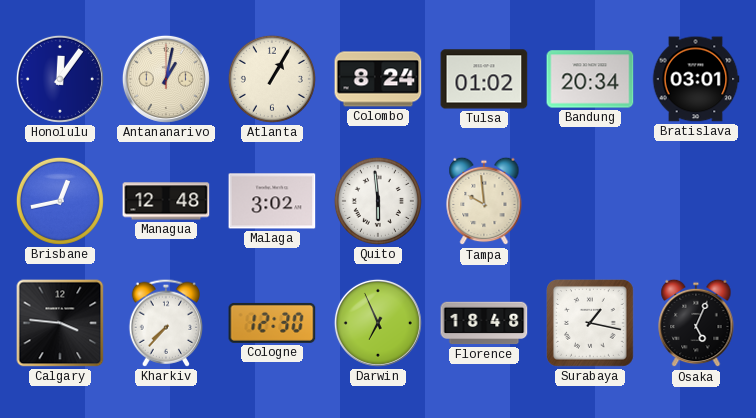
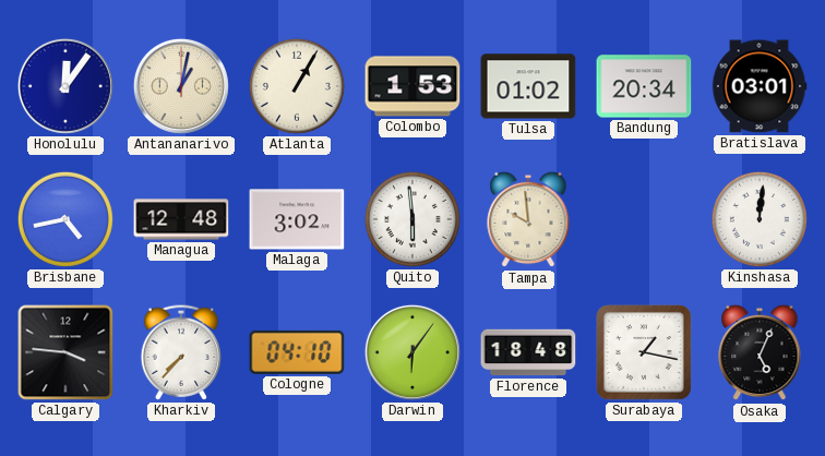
Colombo: 8:24 -> 1:53
Brisbane: 12:43 -> 4:43
Kinshasa: none -> 12:01
Cologne: 12:30 -> 04:10
Darwin: 6:56 -> 6:06
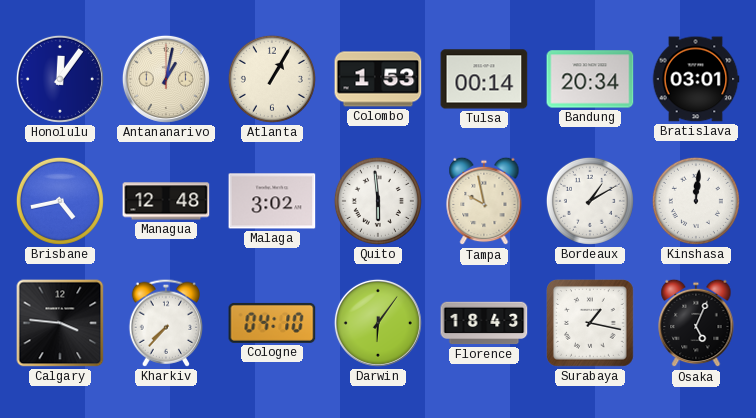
Tulsa: 01:02 -> 00:14
Tampa: 9:59 -> 9:58
Bordeaux: none -> 1:10
Florence: 18:48 -> 18:43
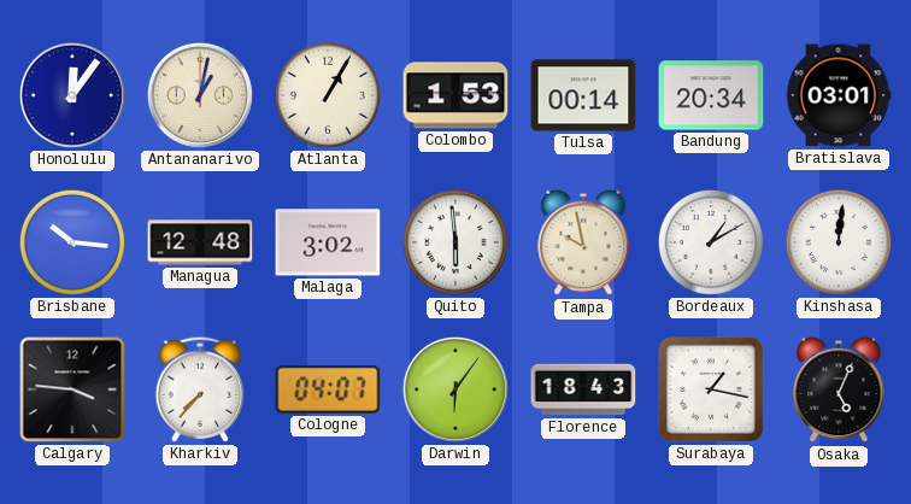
Brisbane: 4:43 -> 10:16
Cologne: 04:10 -> 04:07
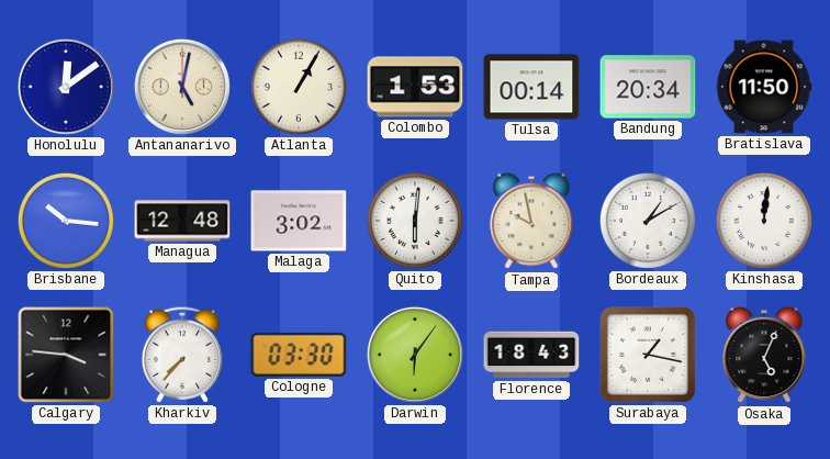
Honolulu: 12:06 -> 12:09
Antananarivo: 1:02 -> 5:02
Bratislava: 03:01 -> 11:50
Quito: 5:59 -> 6:01
Cologne: 04:07 -> 03:30
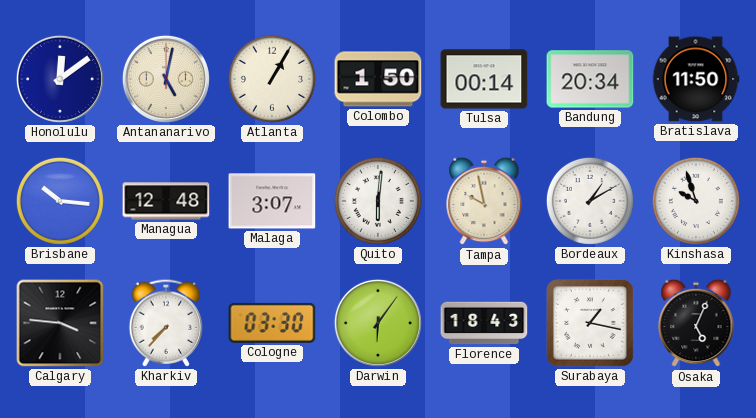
Colombo: 1:53 -> 1:50
Malaga: 3:02 -> 3:07
Kinshasa: 12:01 -> 9:57
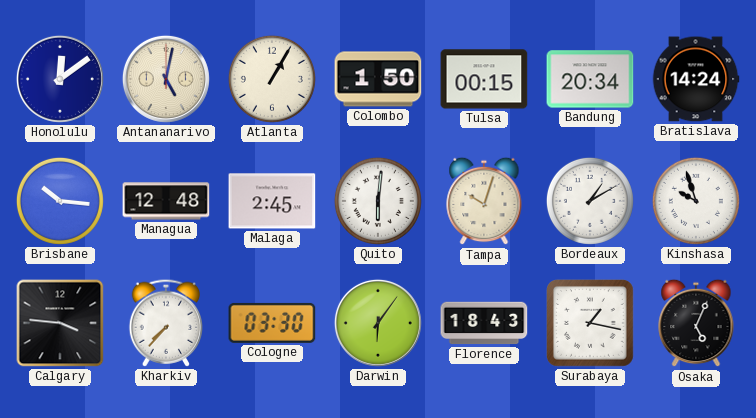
Tulsa: 00:14 -> 00:15
Bratislava: 11:50 -> 14:24
Malaga: 3:07 -> 2:45
Tampa: 9:58 -> 10:03
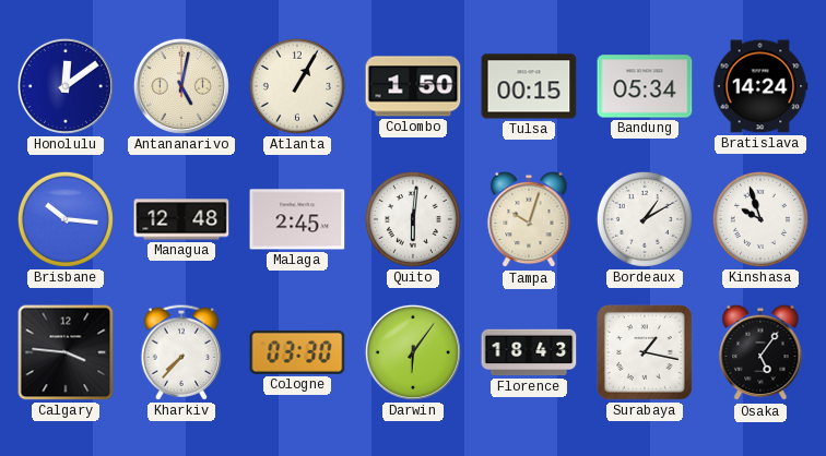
Bandung: 20:34 -> 05:34
Osaka: 5:04 -> 5:06
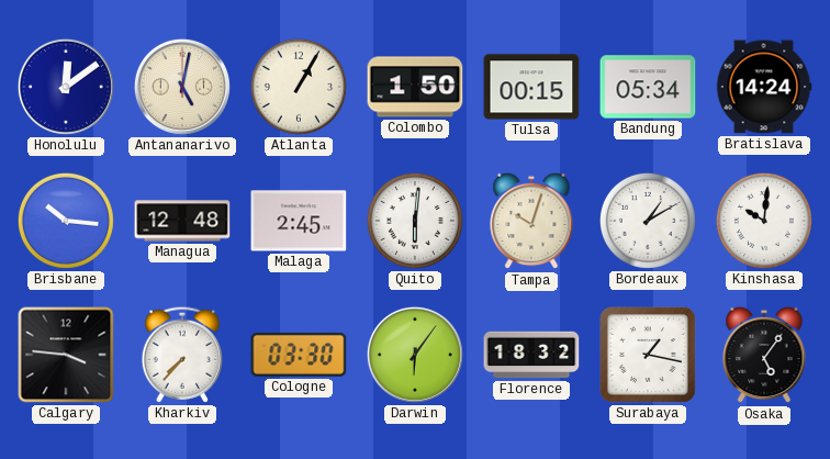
Kinshasa: 9:57 -> 10:01
Florence: 18:43 -> 18:32
